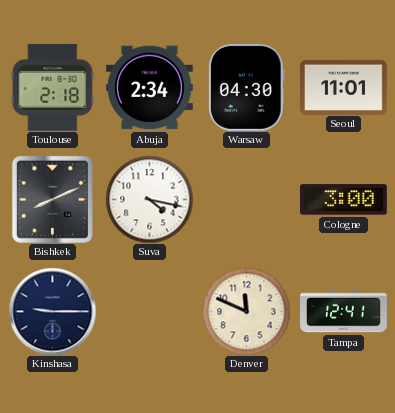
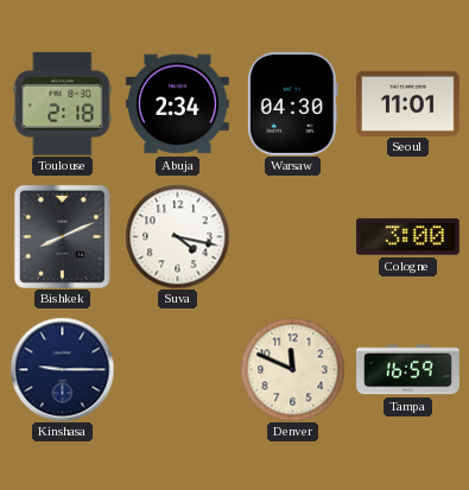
Tampa: 12:41 -> 16:59
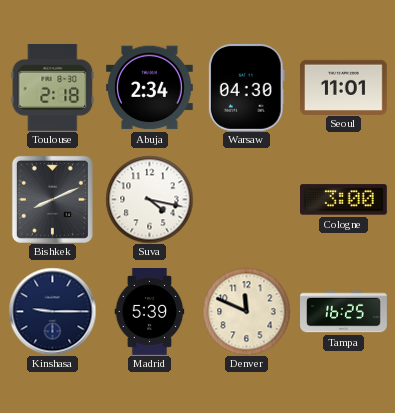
Madrid: none -> 5:39
Tampa: 16:59 -> 16:25
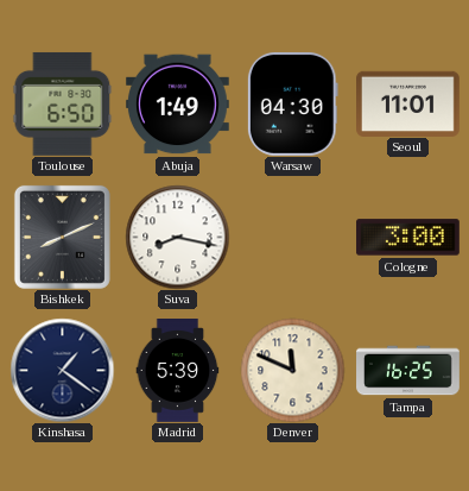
Toulouse: 2:18 -> 6:50
Abuja: 2:34 -> 1:49
Suva: 4:17 -> 8:17
Kinshasa: 9:15 -> 1:21
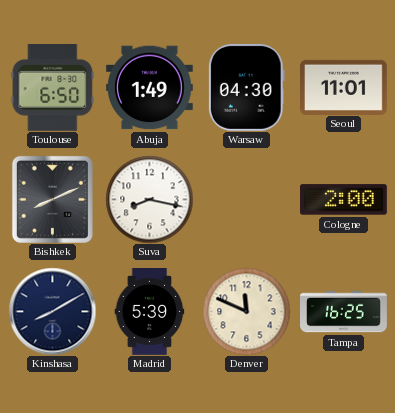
Cologne: 3:00 -> 2:00
Kinshasa: 1:21 -> 8:10
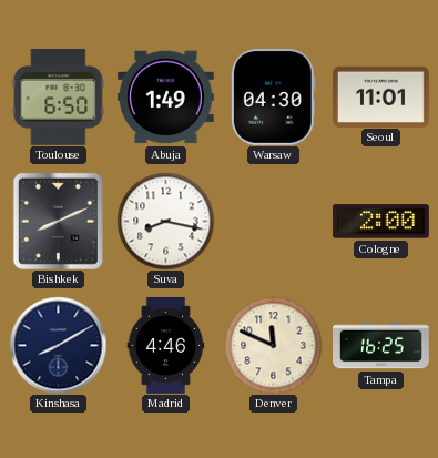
Madrid: 5:39 -> 4:46
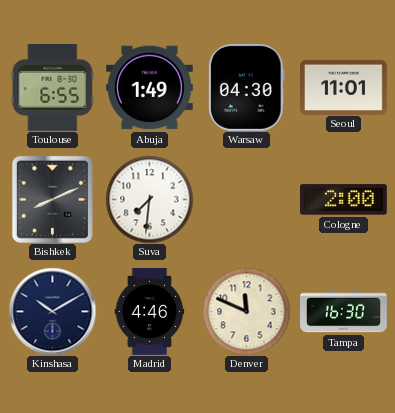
Toulouse: 6:50 -> 6:55
Suva: 8:17 -> 7:31
Kinshasa: 8:10 -> 10:10
Tampa: 16:25 -> 16:30
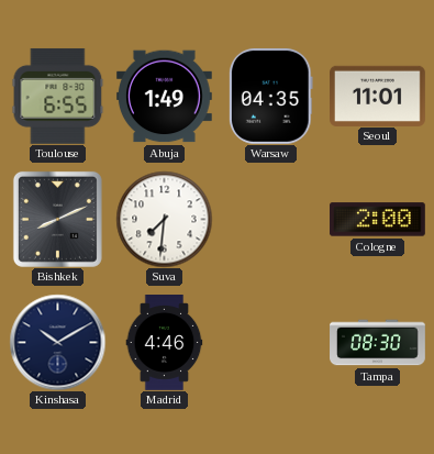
Warsaw: 04:30 -> 04:35
Denver: 11:49 -> none
Tampa: 16:30 -> 08:30
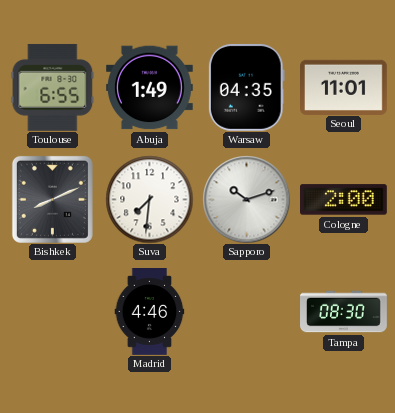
Sapporo: none -> 10:12
Kinshasa: 10:10 -> none
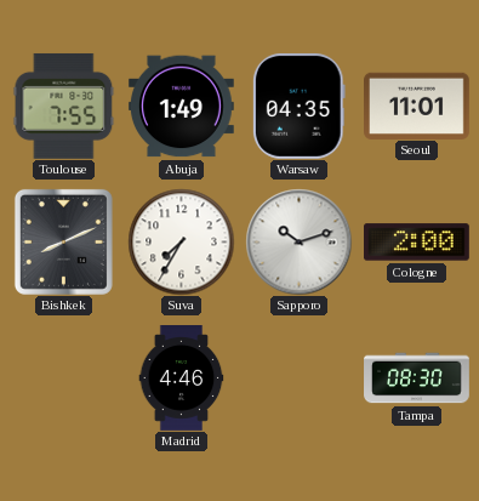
Toulouse: 6:55 -> 7:55
Suva: 7:31 -> 7:35
